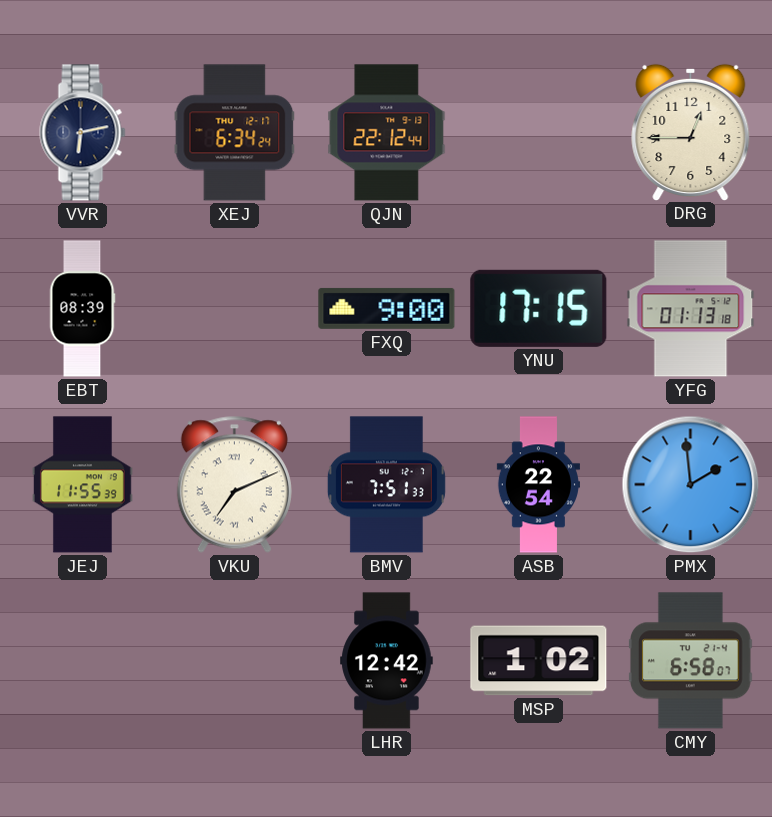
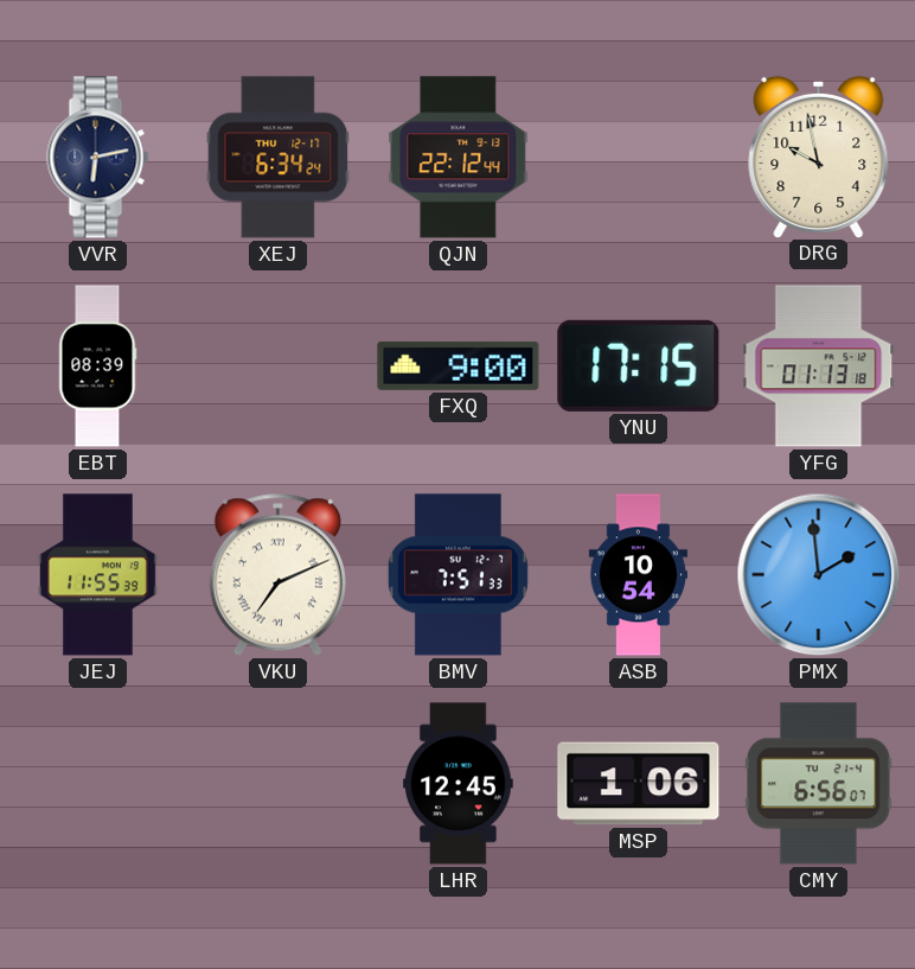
DRG: 12:45 -> 9:58
ASB: 22:54 -> 10:54
LHR: 12:42 -> 12:45
MSP: 1:02 -> 1:06
CMY: 6:58 -> 6:56
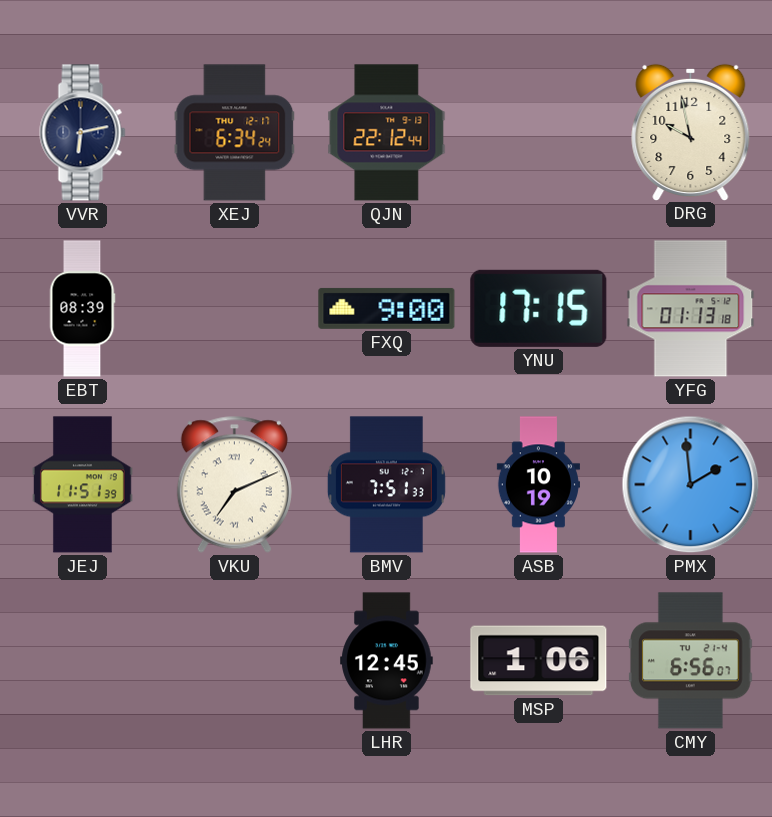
JEJ: 11:55 -> 11:51
ASB: 10:54 -> 10:19
